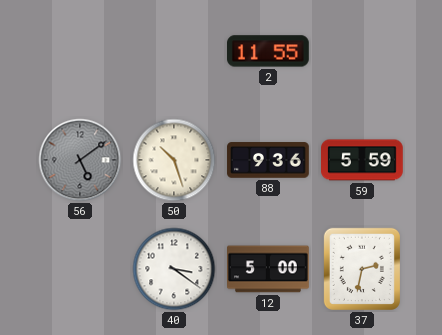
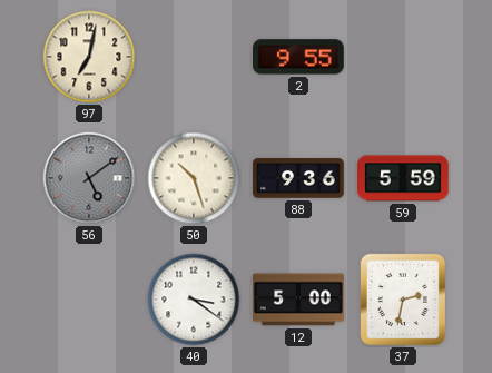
97: none -> 7:02
2: 11:55 -> 9:55
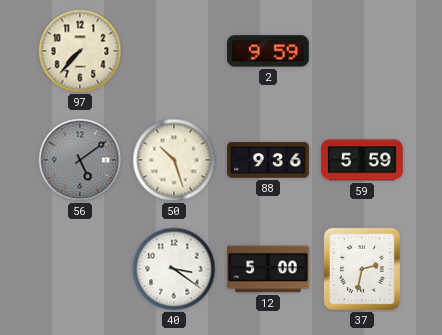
97: 7:02 -> 7:37
2: 9:55 -> 9:59
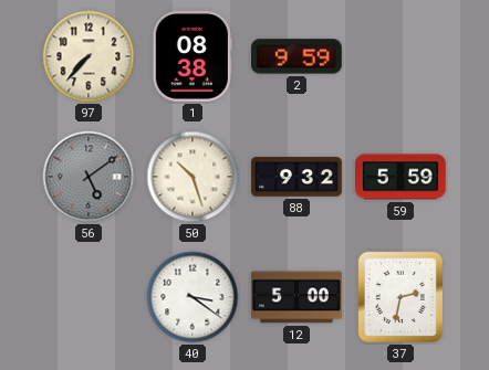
1: none -> 08:38
88: 9:36 -> 9:32
